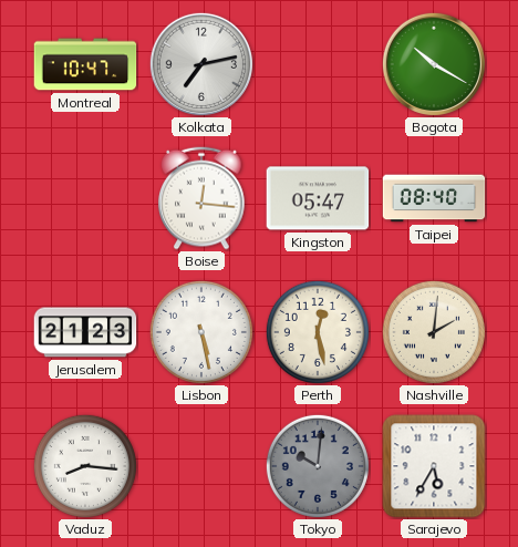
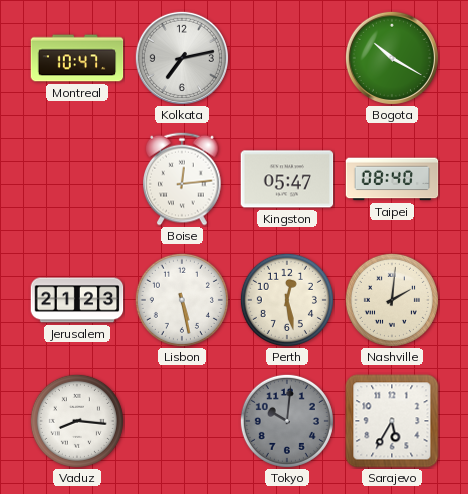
Boise: 12:16 -> 12:14
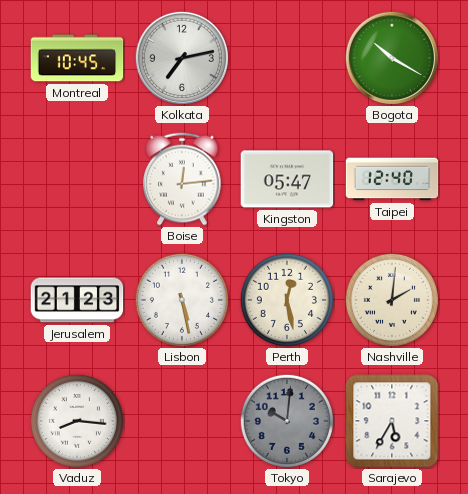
Montreal: 10:47 -> 10:45
Taipei: 08:40 -> 12:40
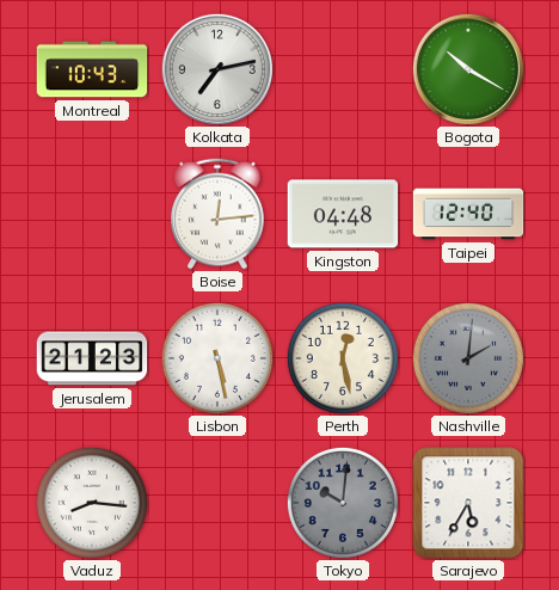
Montreal: 10:45 -> 10:43
Kingston: 05:47 -> 04:48
Nashville dial: cream -> grey
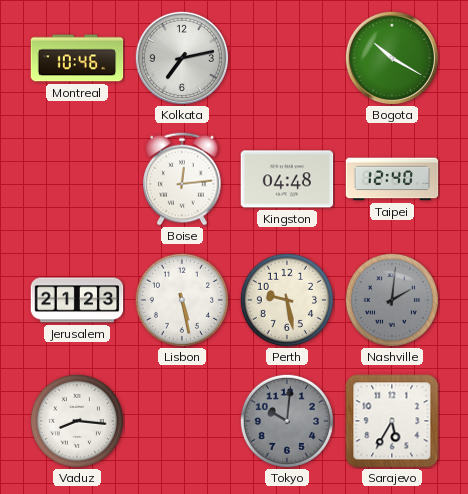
Montreal: 10:43 -> 10:46
Perth: 12:28 -> 9:28
